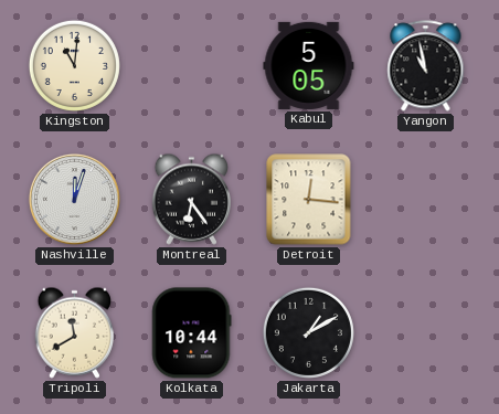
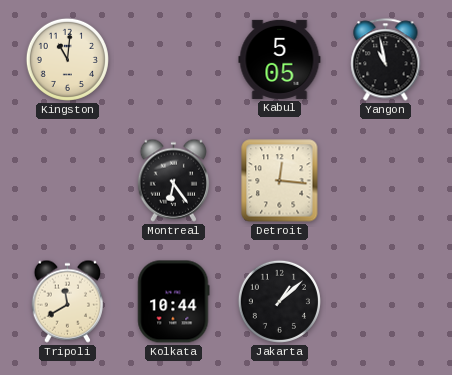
Nashville: 12:03 -> none
Jakarta: 1:10 -> 1:08
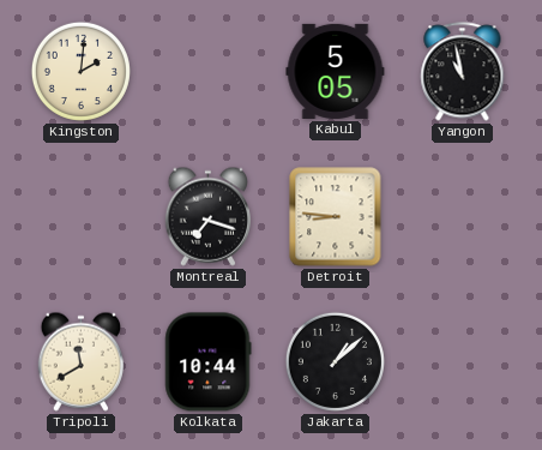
Kingston: 11:01 -> 2:01
Montreal: 6:24 -> 7:18
Detroit: 12:16 -> 8:46
